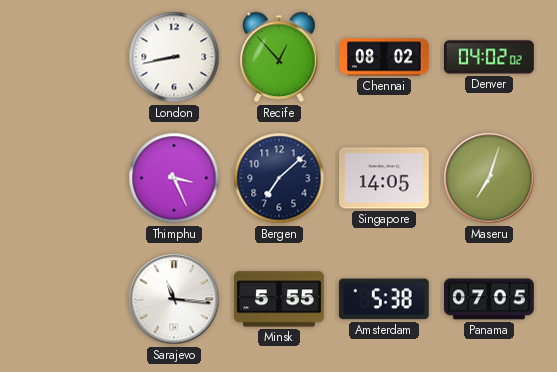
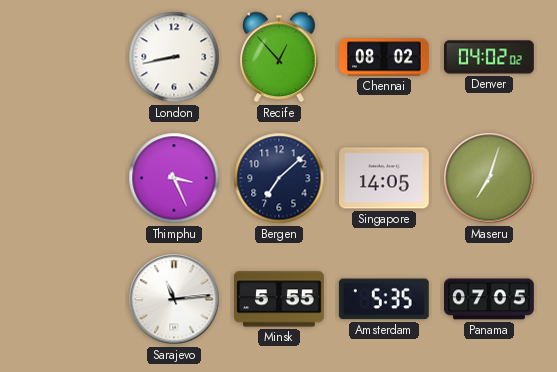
Sarajevo: 11:16 -> 11:14
Amsterdam: 5:38 -> 5:35
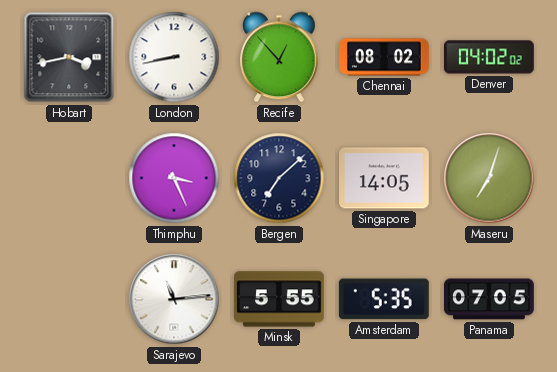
Hobart: none -> 3:43
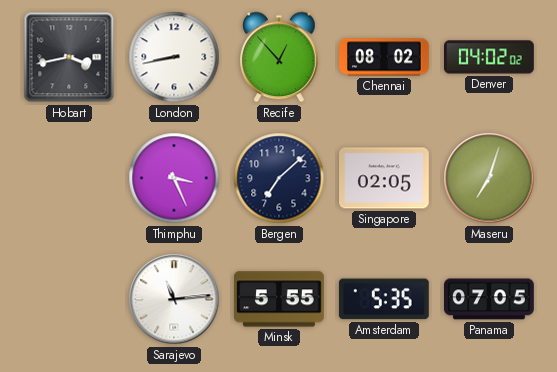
Singapore: 14:05 -> 02:05
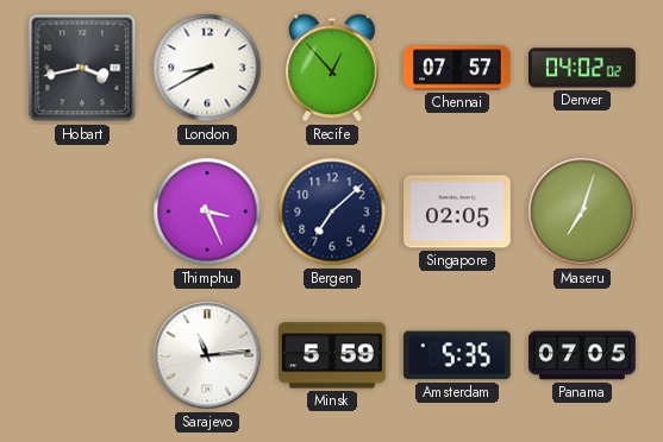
London: 8:43 -> 8:40
Chennai: 08:02 -> 07:57
Minsk: 5:55 -> 5:59
